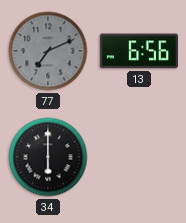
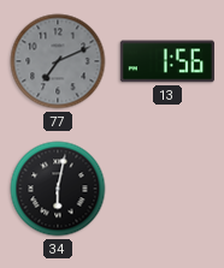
13: 6:56 -> 1:56
34: 6:00 -> 6:02
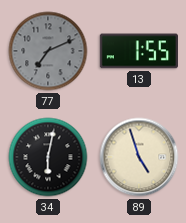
13: 1:56 -> 1:55
89: none -> 4:57
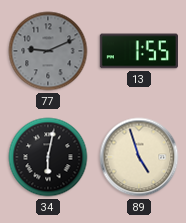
77: 7:11 -> 9:11
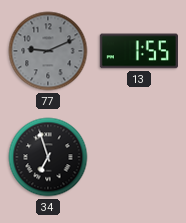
34: 6:02 -> 6:57
89: 4:57 -> none
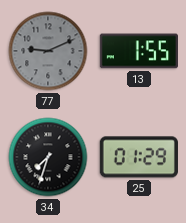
34: 6:57 -> 7:33
25: none -> 01:29
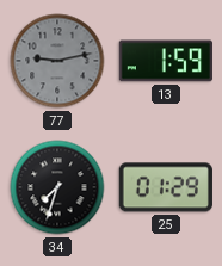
77: 9:11 -> 9:13
13: 1:55 -> 1:59
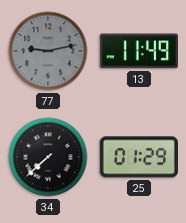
13: 1:59 -> 11:49
34: 7:33 -> 7:38
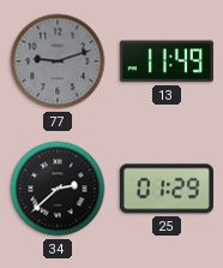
77: 9:13 -> 9:12
34: 7:38 -> 2:38
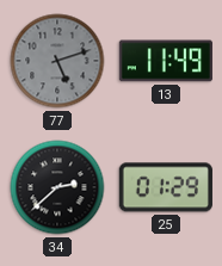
77: 9:12 -> 5:12
